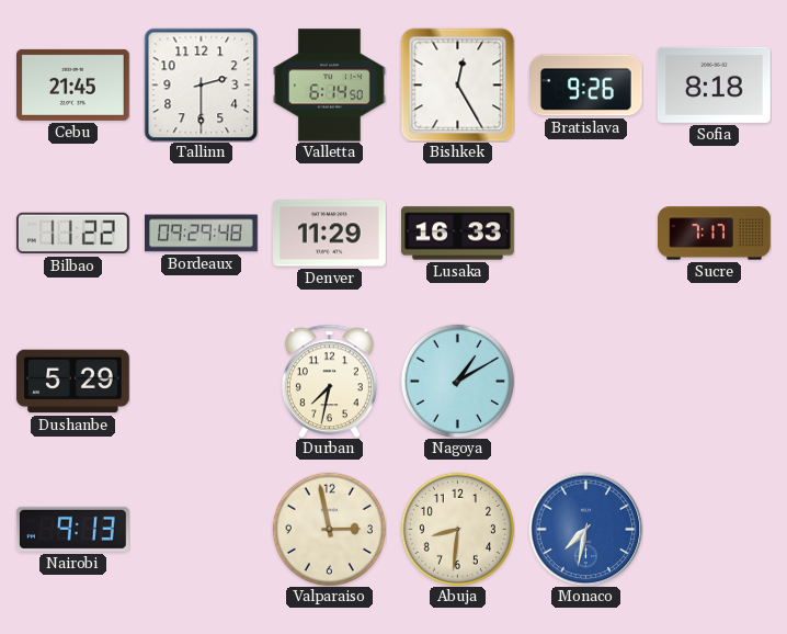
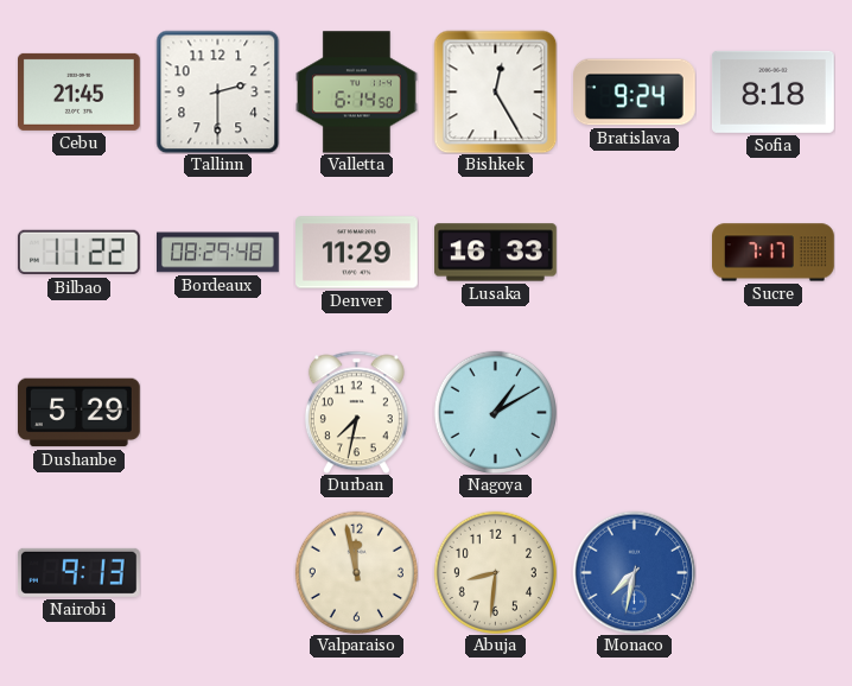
Bratislava: 9:26 -> 9:24
Bordeaux: 09:29 -> 08:29
Valparaiso: 2:58 -> 11:58
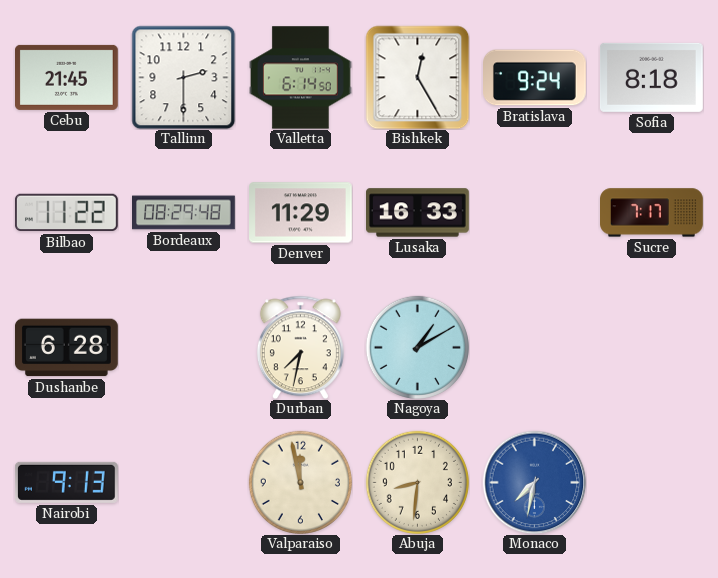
Dushanbe: 5:29 -> 6:28
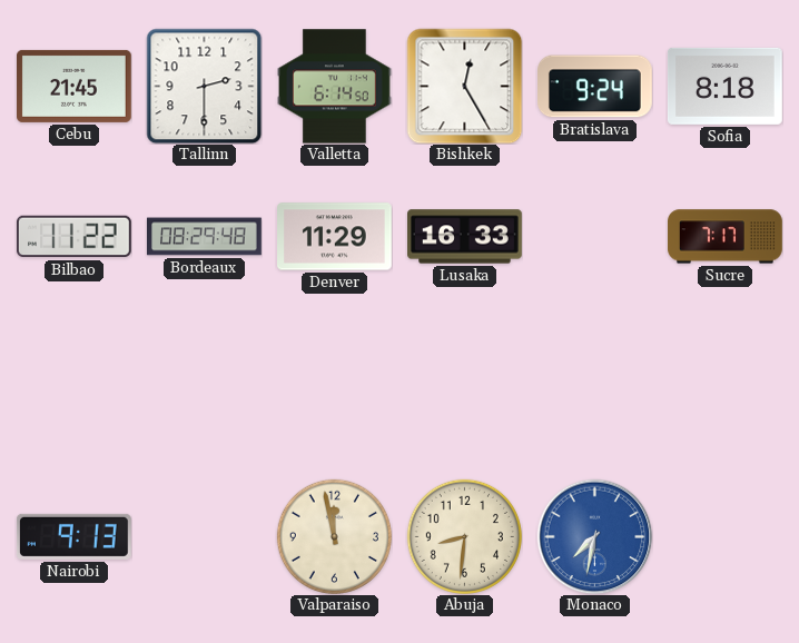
Dushanbe: 6:28 -> none
Durban: 7:32 -> none
Nagoya: 1:10 -> none
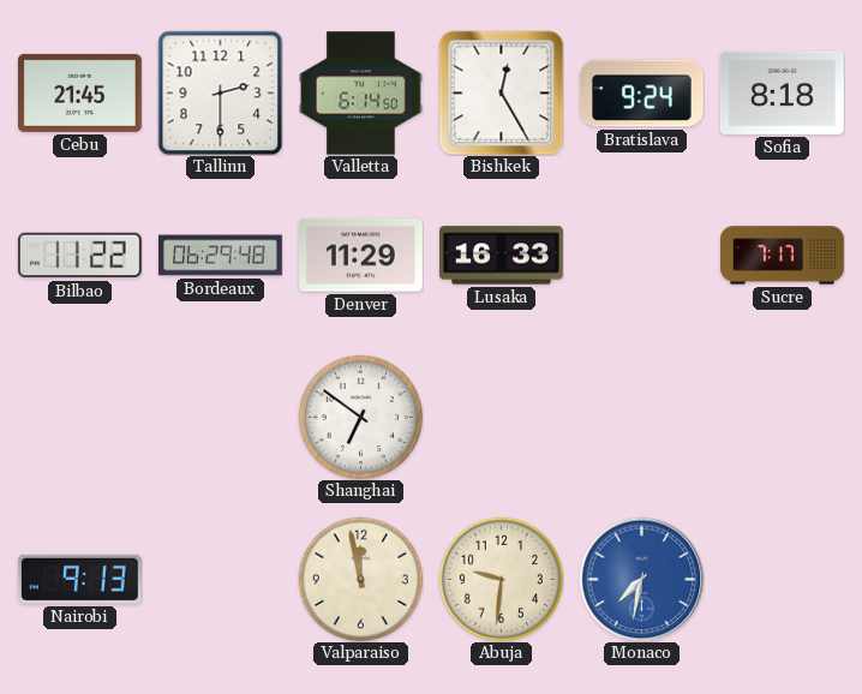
Bordeaux: 08:29 -> 06:29
Shanghai: none -> 6:51
Abuja: 8:31 -> 9:31
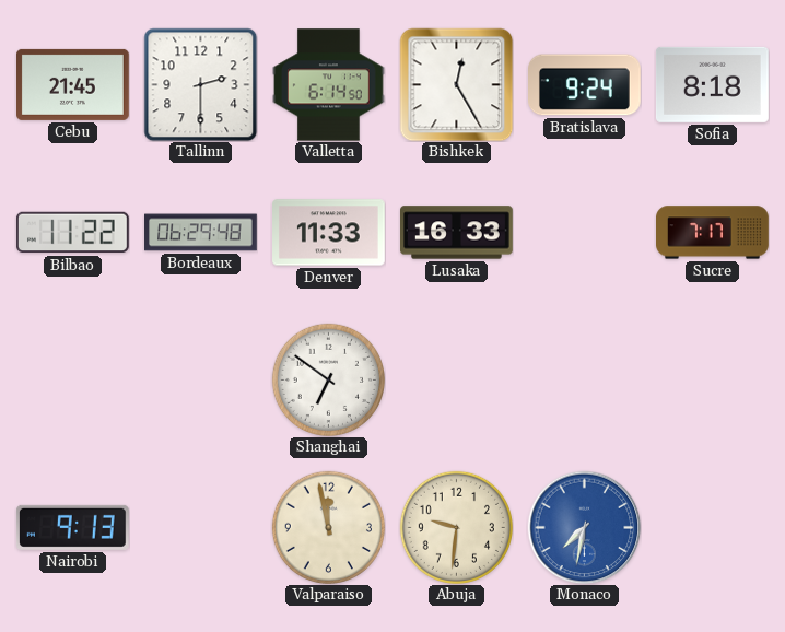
Denver: 11:29 -> 11:33
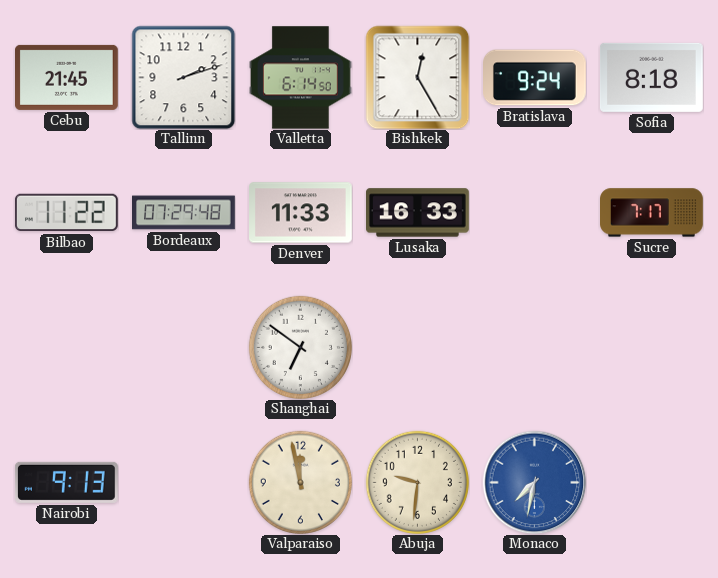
Tallinn: 2:30 -> 2:12
Bordeaux: 06:29 -> 07:29
